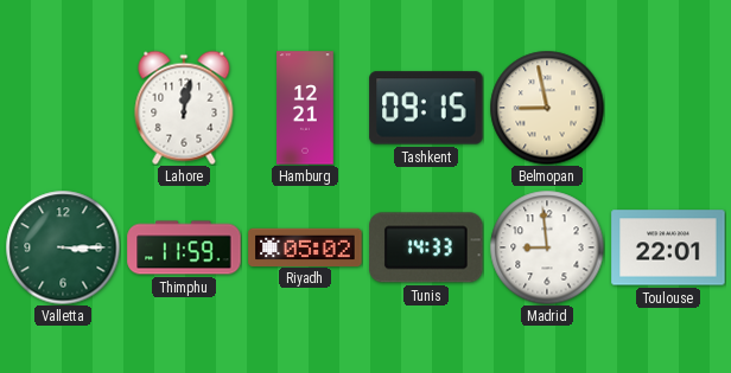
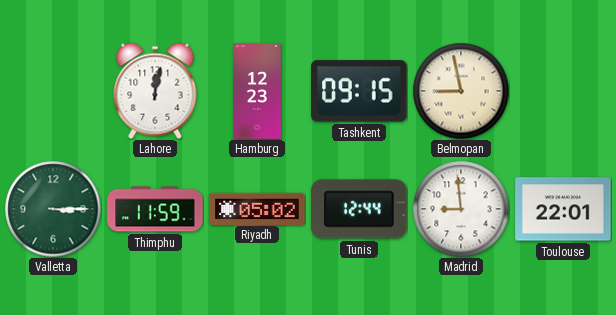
Hamburg: 12:21 -> 12:23
Tunis: 14:33 -> 12:44
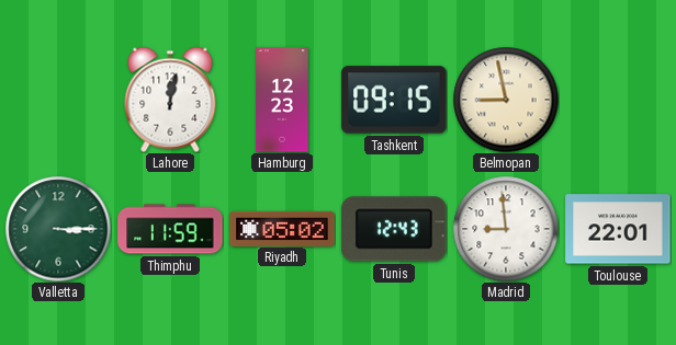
Tunis: 12:44 -> 12:43
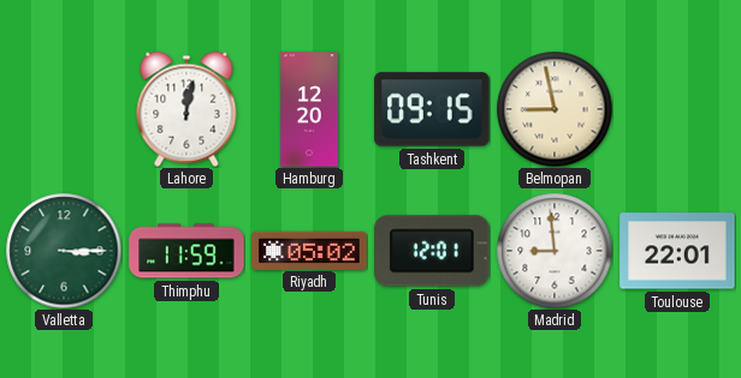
Hamburg: 12:23 -> 12:20
Tunis: 12:43 -> 12:01
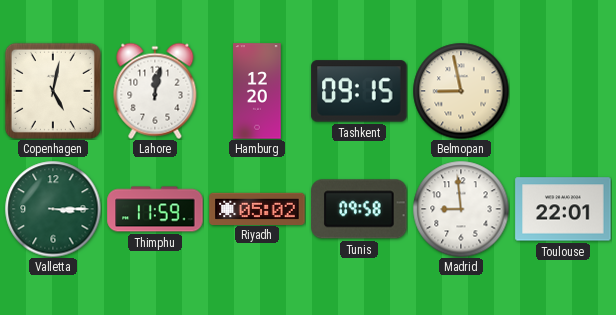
Copenhagen: none -> 5:02
Tunis: 12:01 -> 09:58
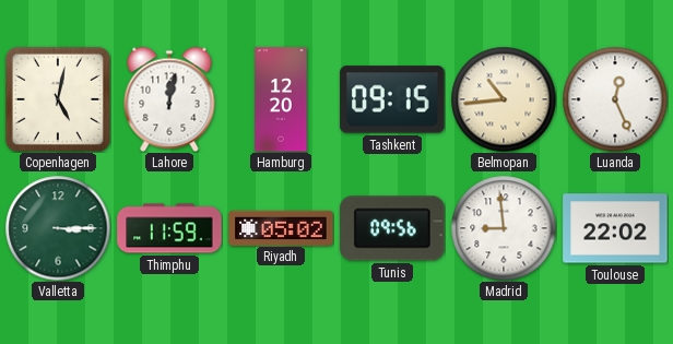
Belmopan: 8:58 -> 10:44
Luanda: none -> 12:26
Tunis: 09:58 -> 09:56
Toulouse: 22:01 -> 22:02
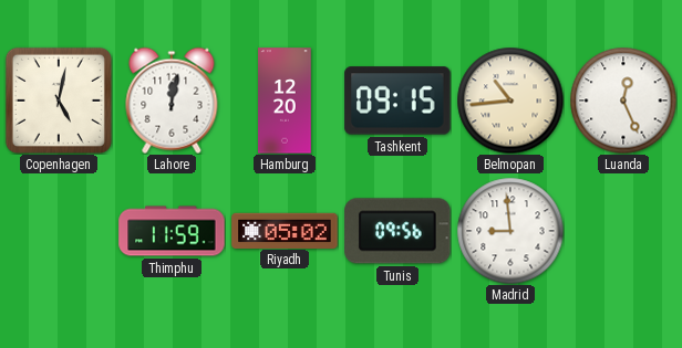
Valletta: 3:15 -> none
Toulouse: 22:02 -> none
